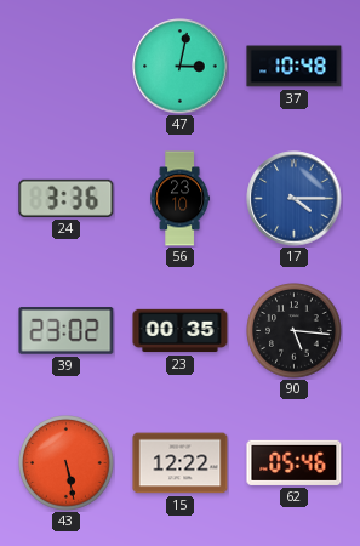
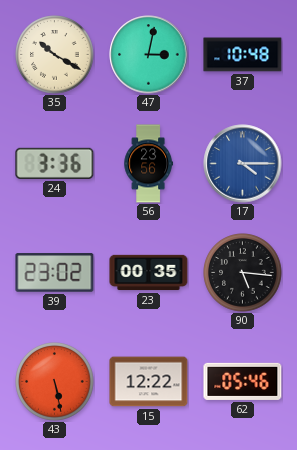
35: none -> 10:20
56: 23:10 -> 23:56
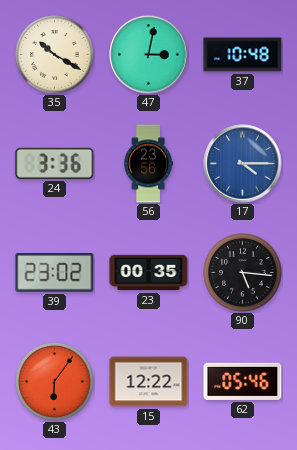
43: 5:28 -> 6:06
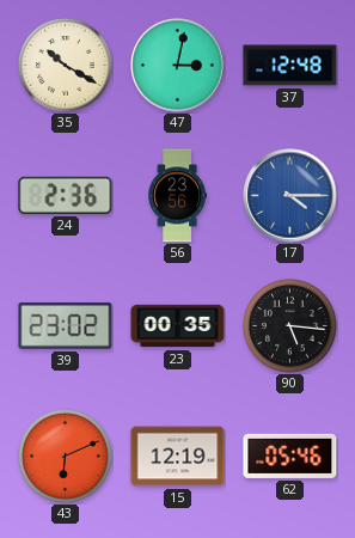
37: 10:48 -> 12:48
24: 3:36 -> 2:36
43: 6:06 -> 6:11
15: 12:22 -> 12:19
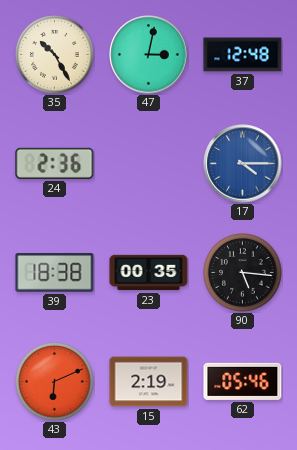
35: 10:20 -> 10:25
56: 23:56 -> none
39: 23:02 -> 18:38
15: 12:19 -> 2:19
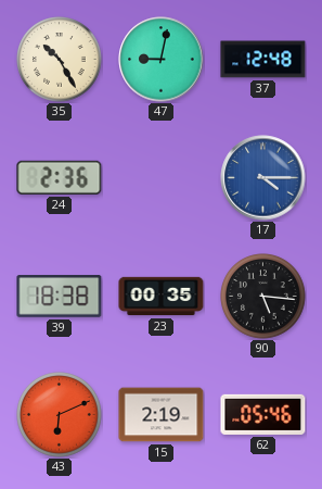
47: 3:02 -> 9:02
